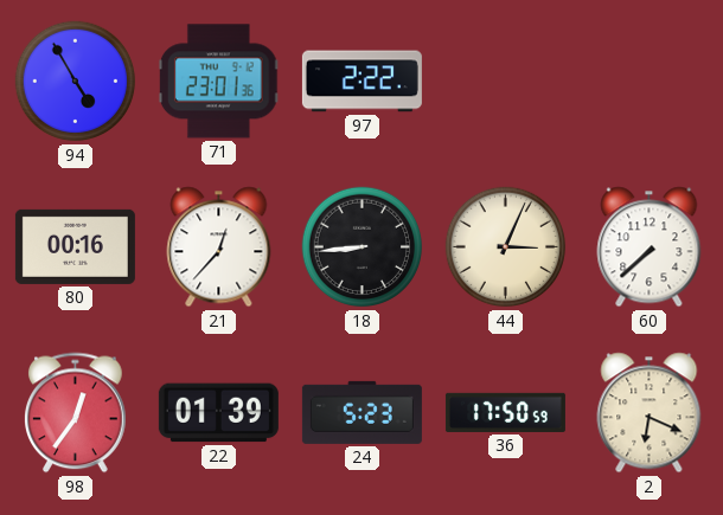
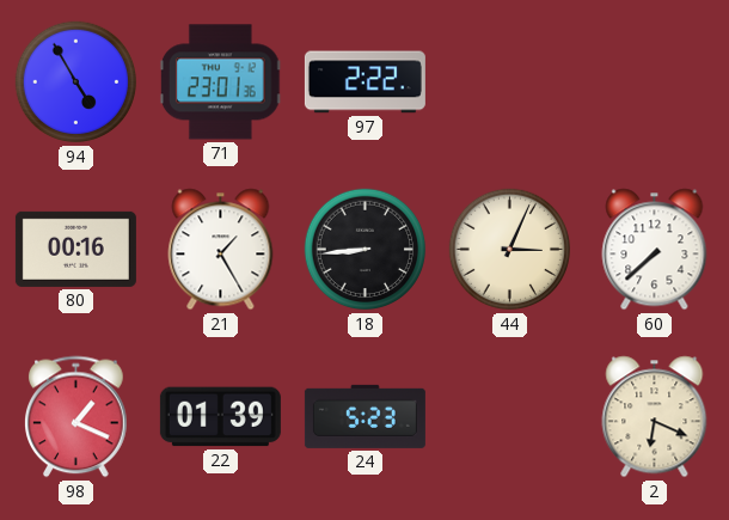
21: 12:37 -> 1:25
98: 12:36 -> 1:19
36: 17:50 -> none
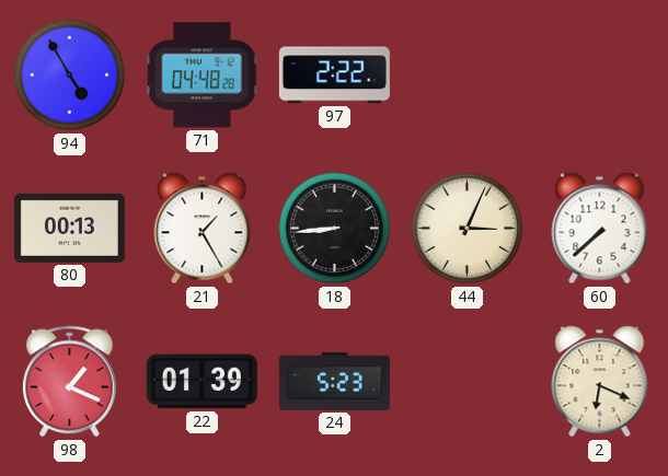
71: 23:01 -> 04:48
80: 00:16 -> 00:13
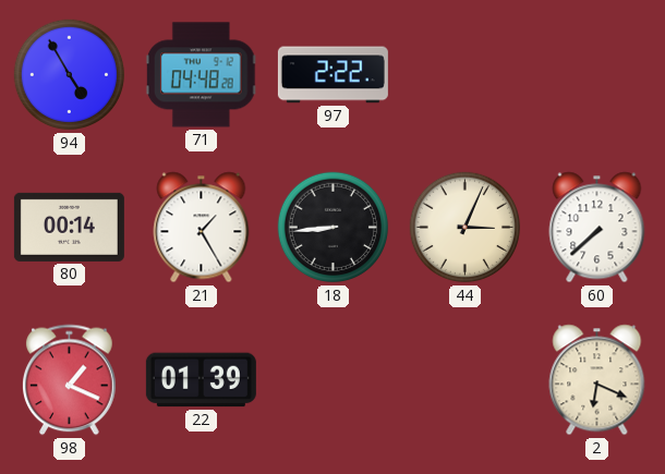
80: 00:13 -> 00:14
24: 5:23 -> none
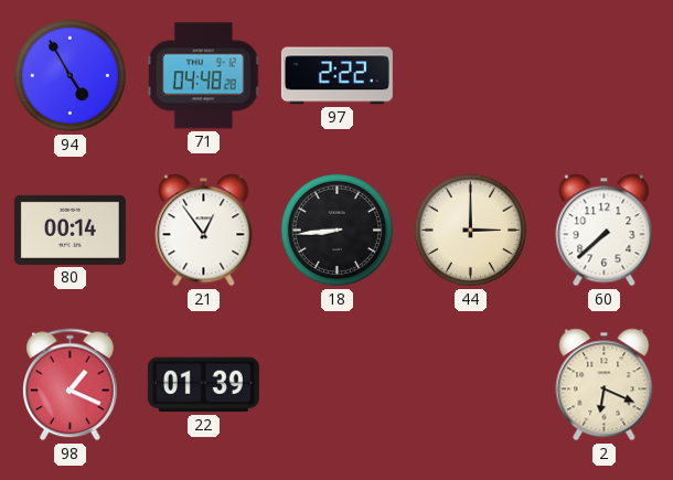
21: 1:25 -> 12:54
44: 3:04 -> 3:00
